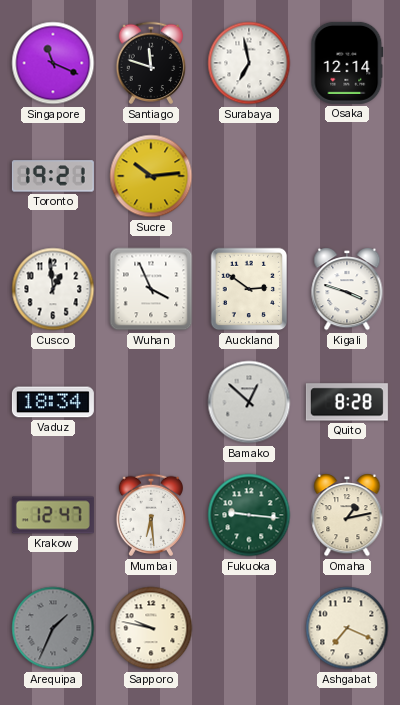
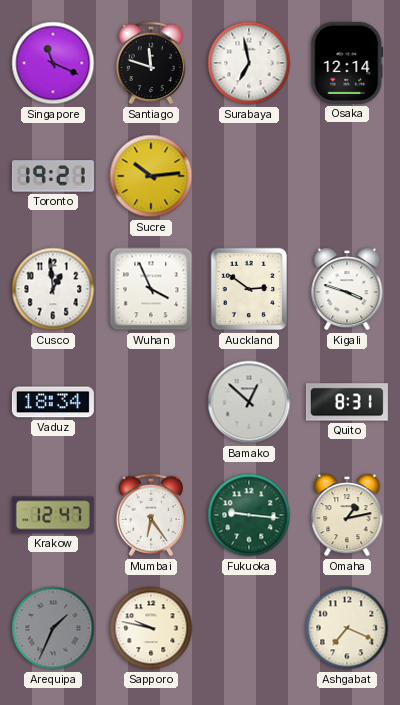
Quito: 8:28 -> 8:31
Mumbai: 6:29 -> 6:24
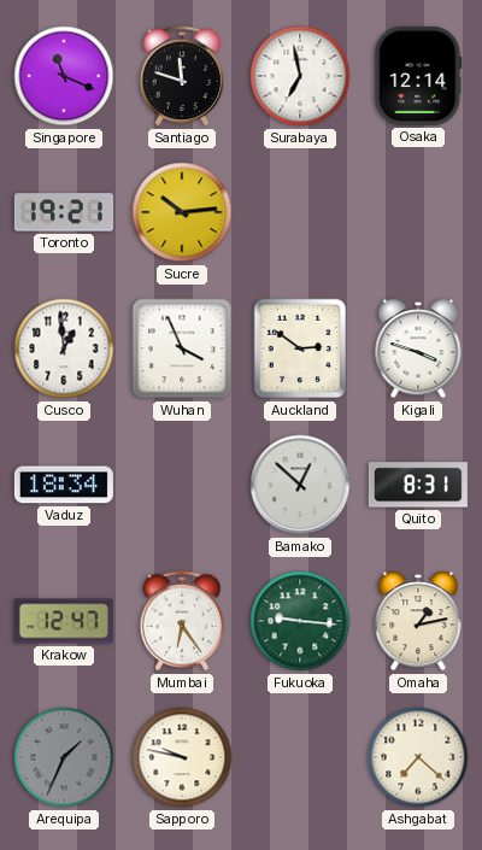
Ashgabat: 7:19 -> 7:22
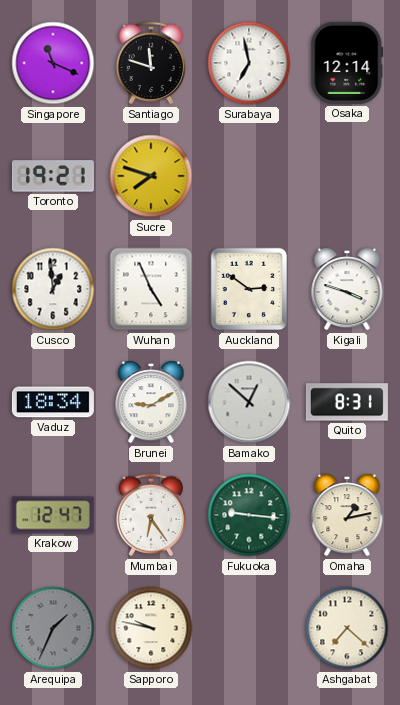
Sucre: 10:14 -> 7:48
Wuhan: 3:56 -> 4:56
Brunei: none -> 9:10
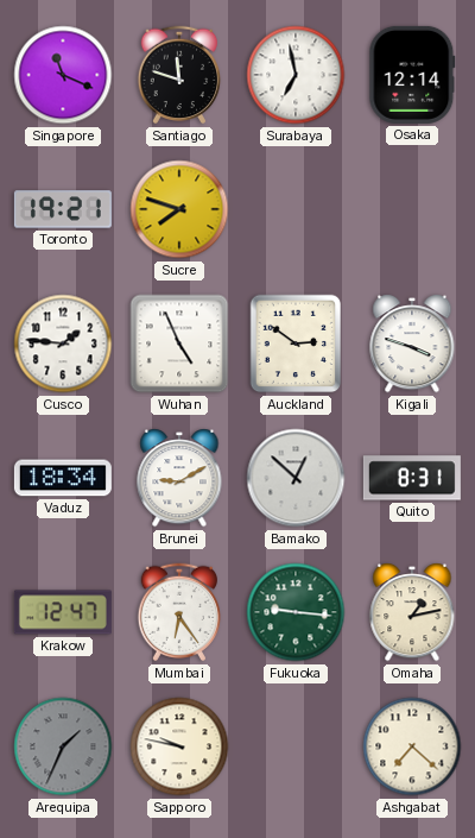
Cusco: 12:59 -> 1:46
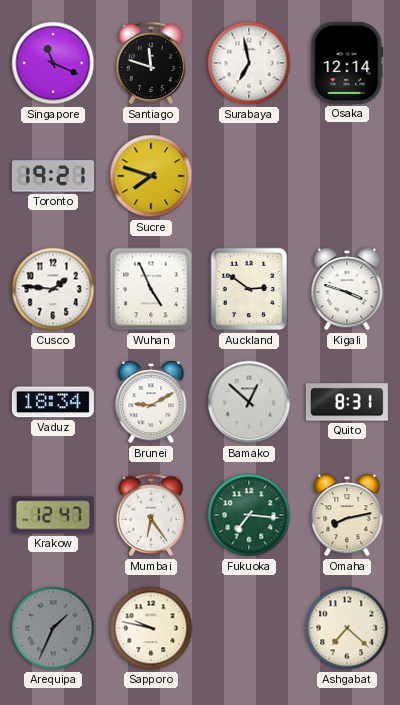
Fukuoka: 9:16 -> 7:16
Omaha: 1:13 -> 8:13
